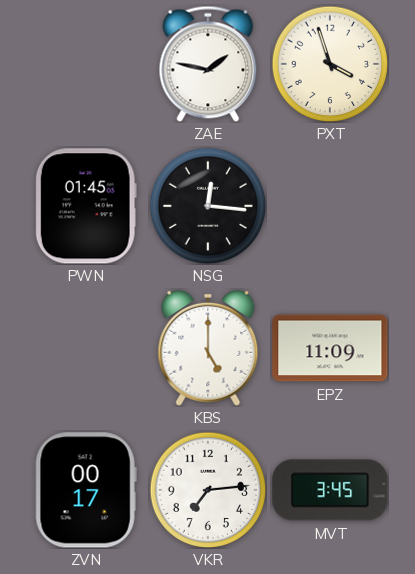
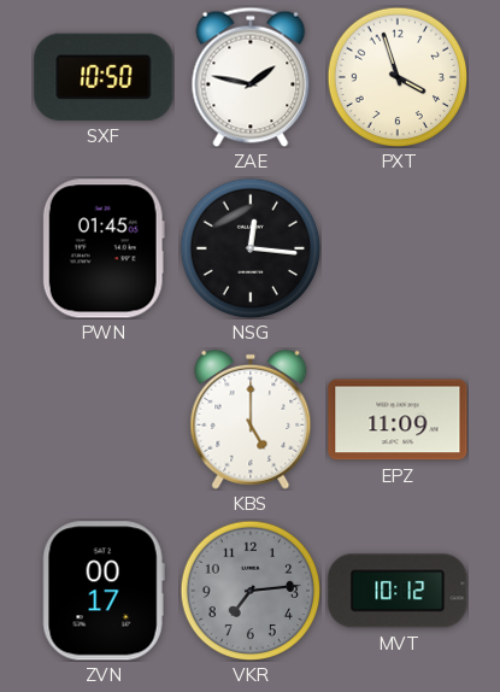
SXF: none -> 10:50
VKR dial: white -> grey
MVT: 3:45 -> 10:12
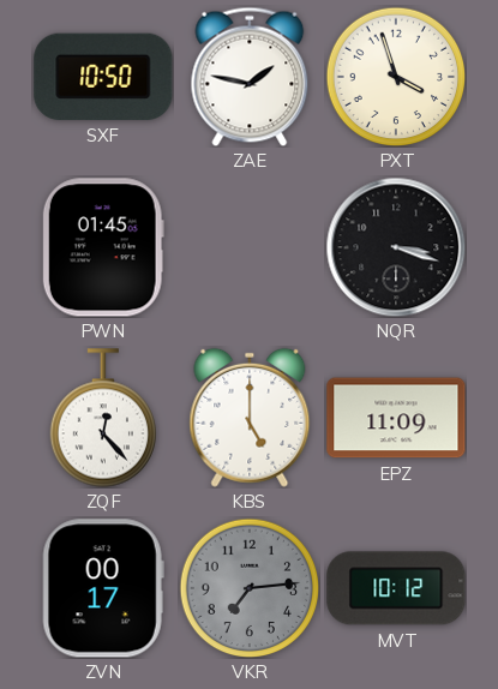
NSG: 12:16 -> none
NQR: none -> 3:18
ZQF: none -> 12:23
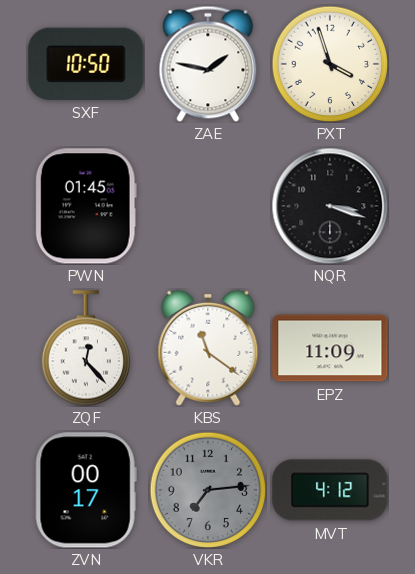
KBS: 5:00 -> 11:21
MVT: 10:12 -> 4:12
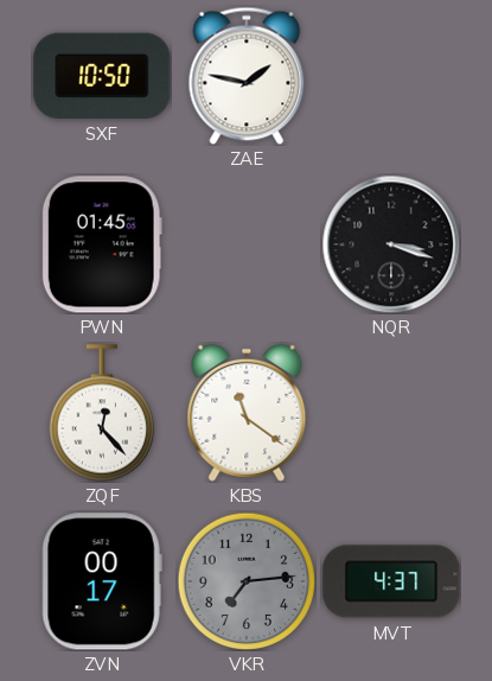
PXT: 3:57 -> none
EPZ: 11:09 -> none
MVT: 4:12 -> 4:37
